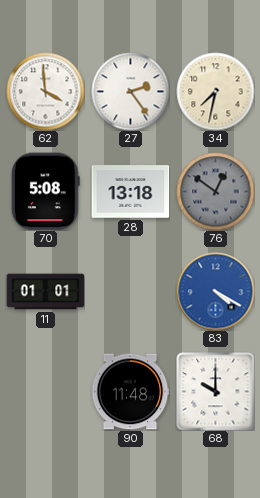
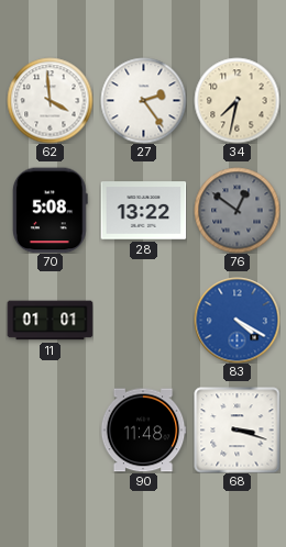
28: 13:18 -> 13:22
68: 10:00 -> 3:18
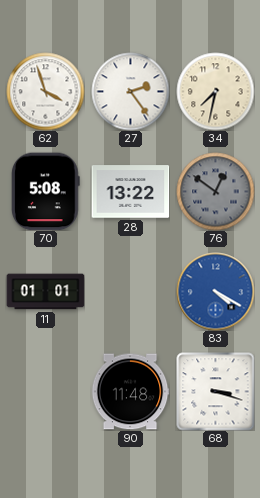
62: 3:59 -> 3:57
